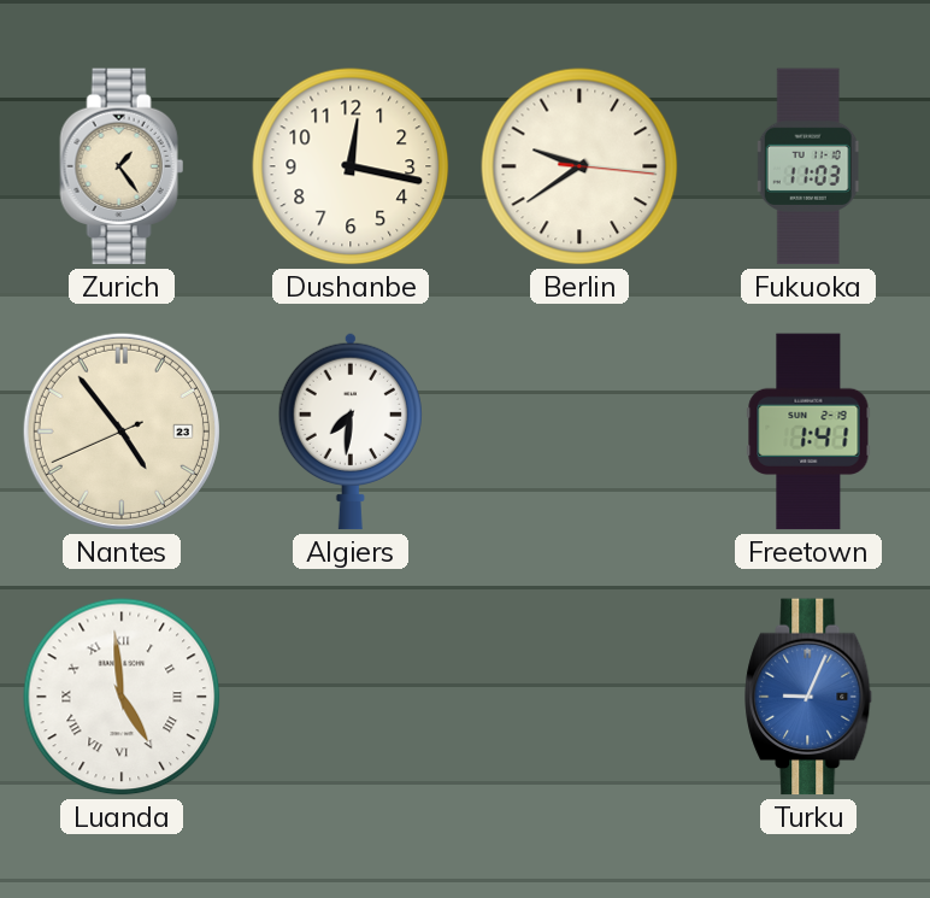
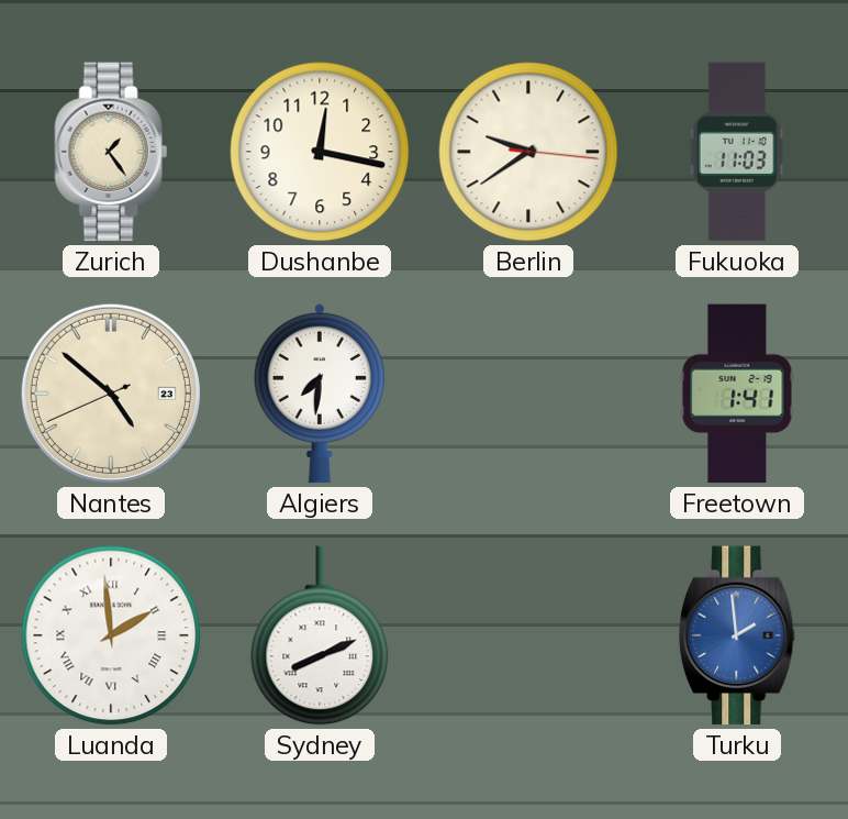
Nantes: 4:53 -> 4:51
Luanda: 4:59 -> 1:59
Sydney: none -> 8:11
Turku: 9:04 -> 1:59
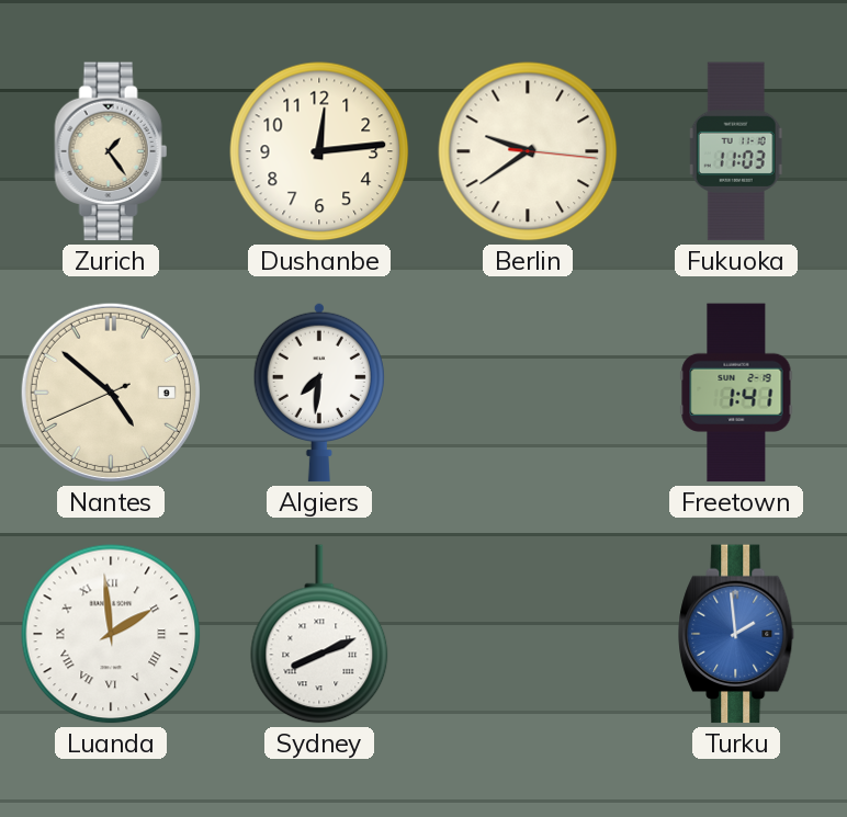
Dushanbe: 12:17 -> 12:14
Nantes date: 23 -> 9
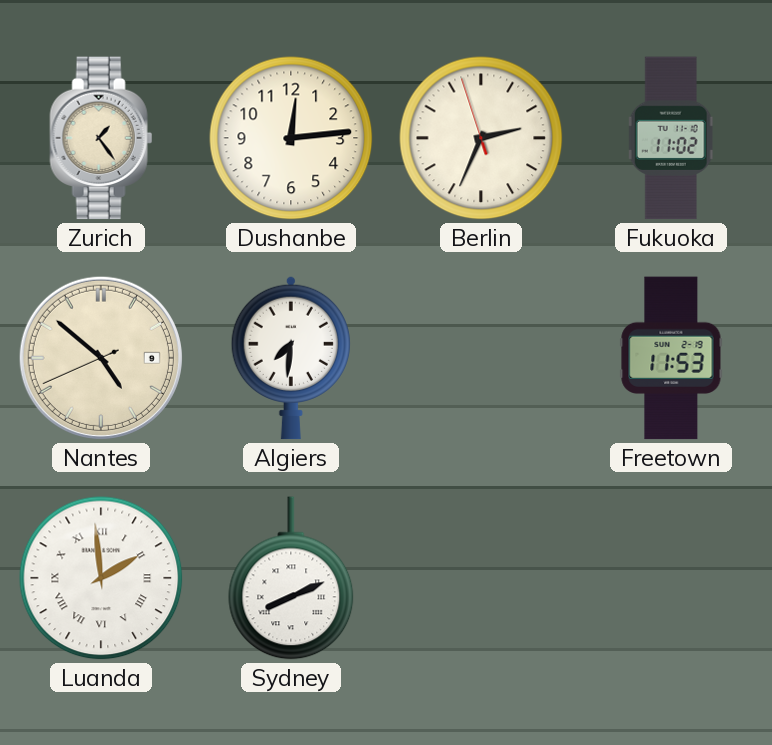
Berlin: 9:39 -> 2:33
Fukuoka: 11:03 -> 11:02
Freetown: 1:41 -> 11:53
Turku: 1:59 -> none
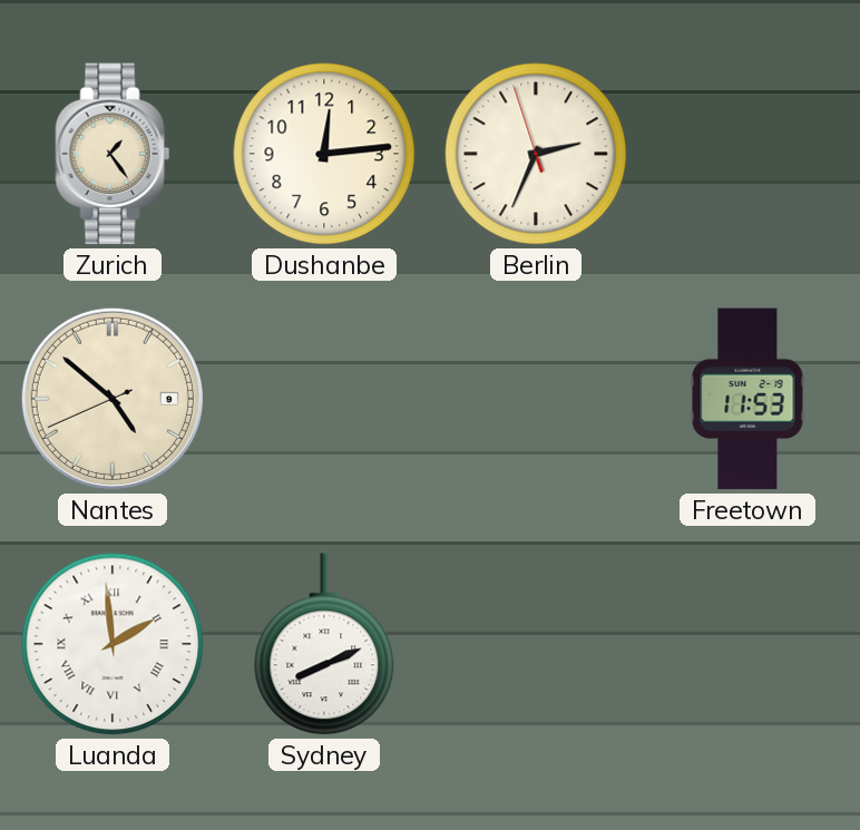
Fukuoka: 11:02 -> none
Algiers: 7:31 -> none
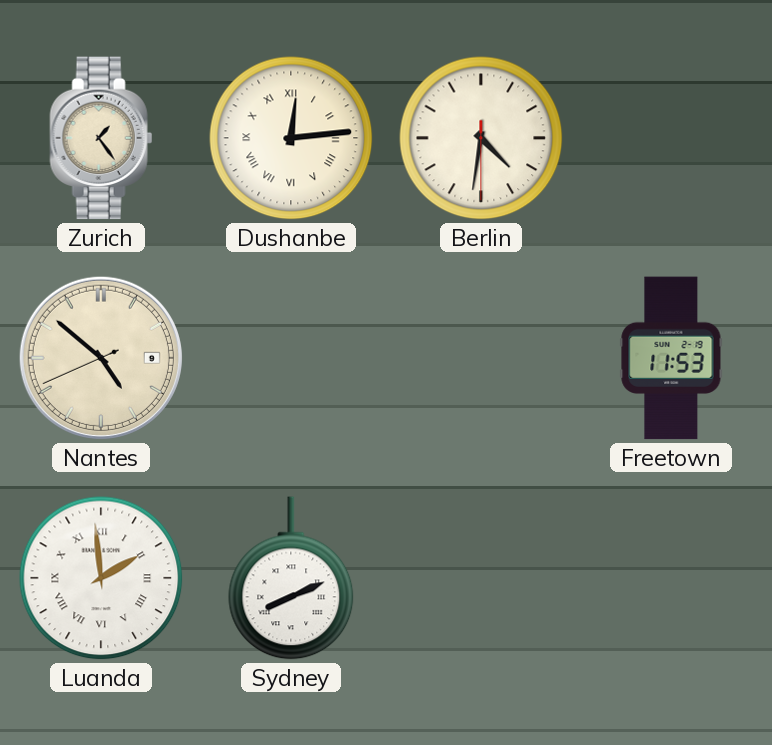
Dushanbe numerals: Arabic -> Roman
Berlin: 2:33 -> 4:31
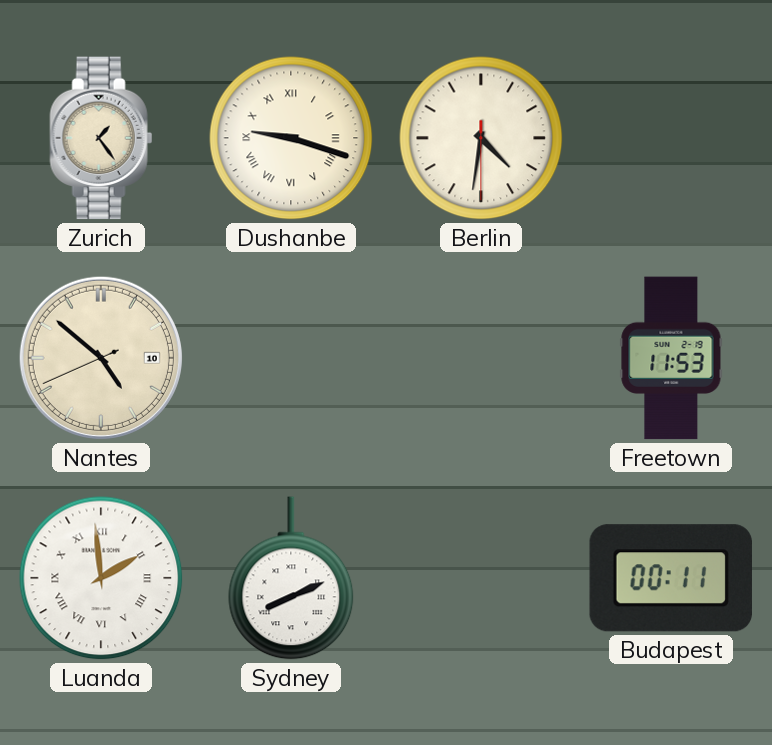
Dushanbe: 12:14 -> 9:18
Nantes date: 9 -> 10
Budapest: none -> 00:11
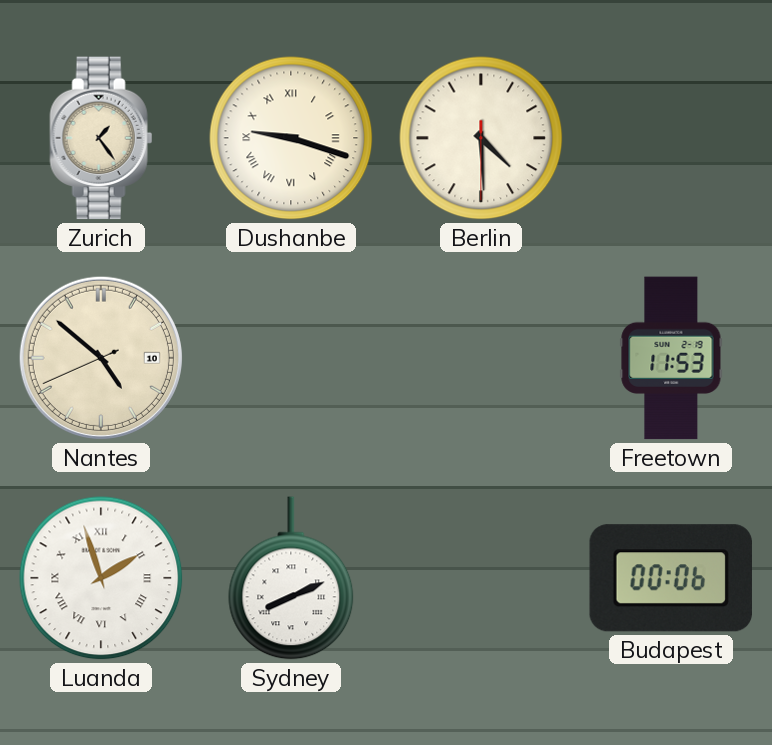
Berlin: 4:31 -> 4:29
Luanda: 1:59 -> 1:57
Budapest: 00:11 -> 00:06
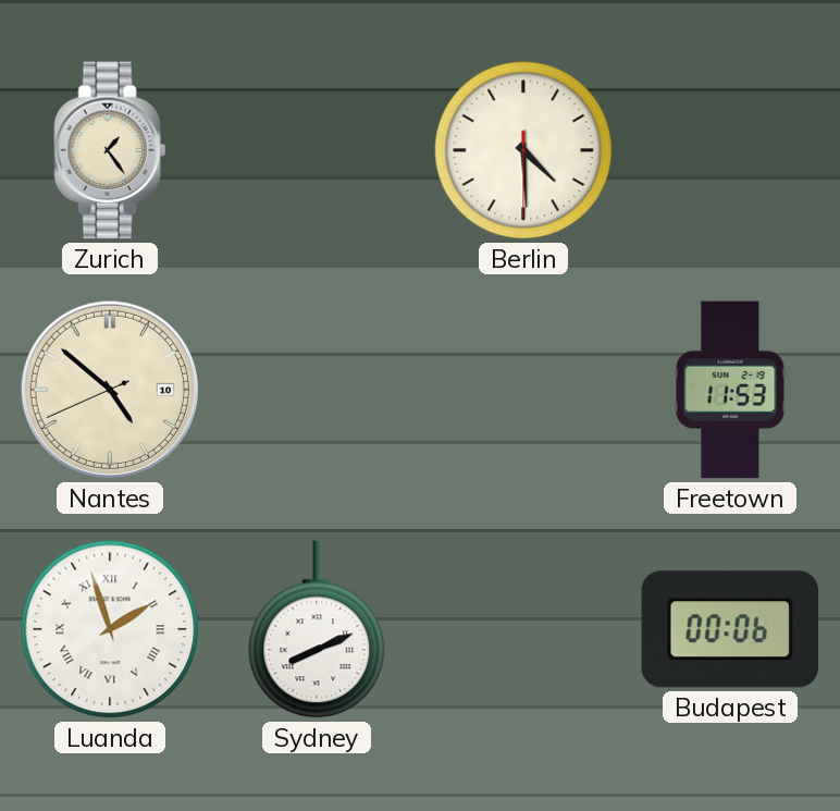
Dushanbe: 9:18 -> none
